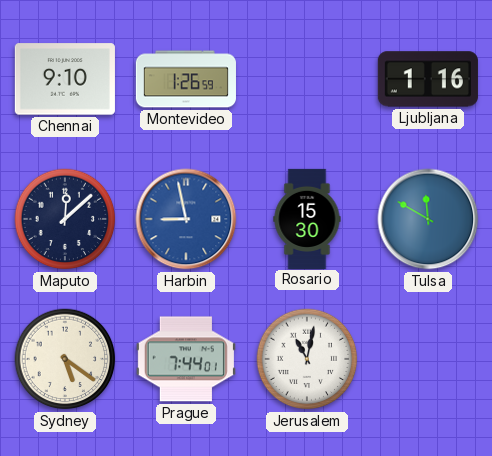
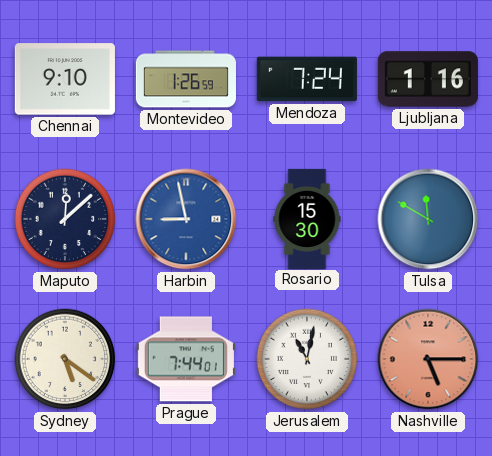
Mendoza: none -> 7:24
Nashville: none -> 5:15
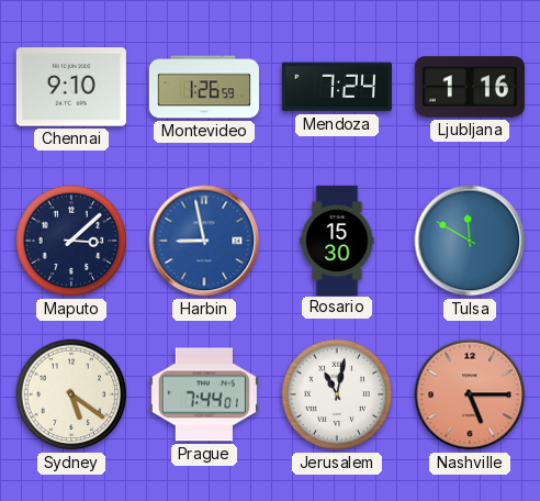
Maputo: 12:08 -> 3:08
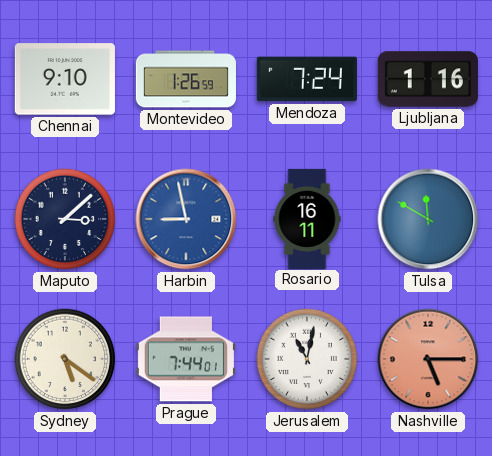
Rosario: 15:30 -> 16:11
